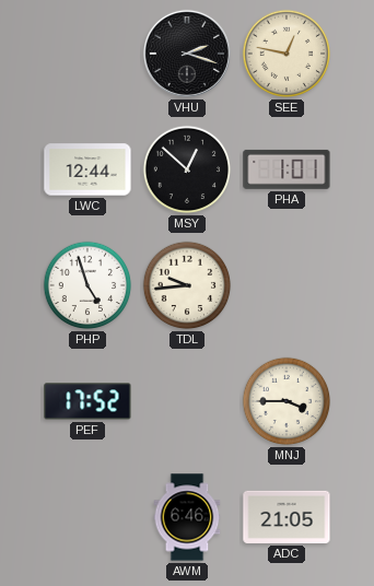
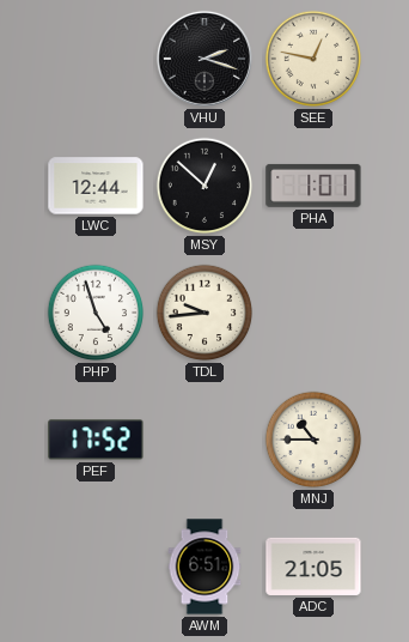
MNJ: 3:45 -> 10:45
AWM: 6:46 -> 6:51
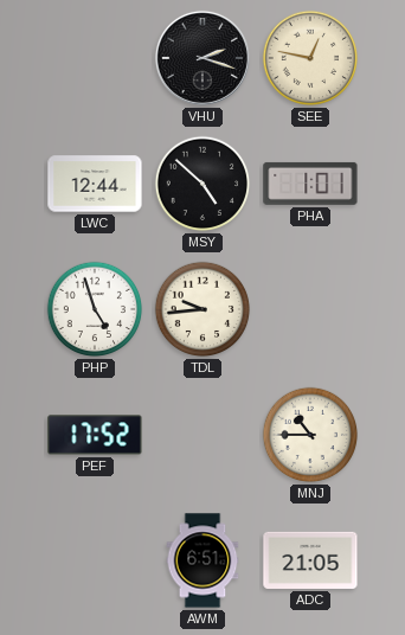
MSY: 12:52 -> 4:52
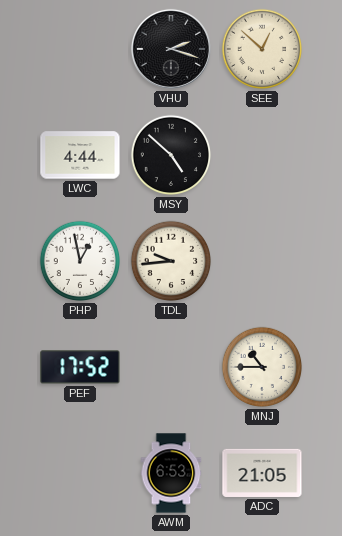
SEE: 12:47 -> 12:52
LWC: 12:44 -> 4:44
PHA: 1:01 -> none
PHP: 4:57 -> 12:58
AWM: 6:51 -> 6:53
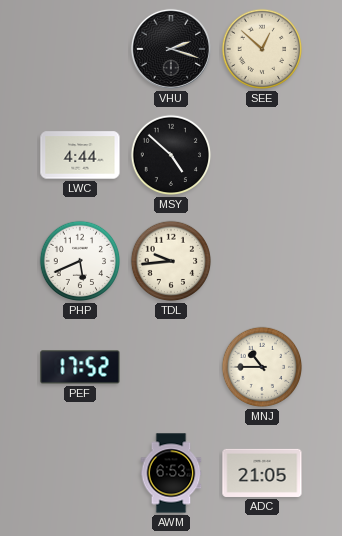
PHP: 12:58 -> 5:41
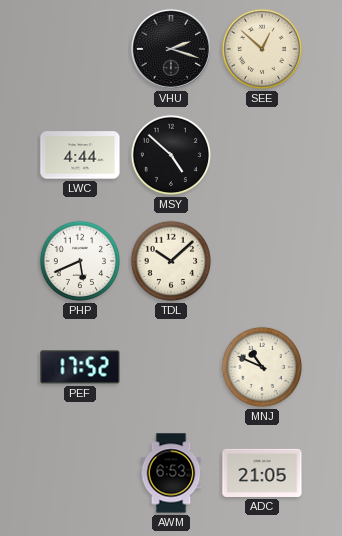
TDL: 9:44 -> 10:08
MNJ: 10:45 -> 10:49
